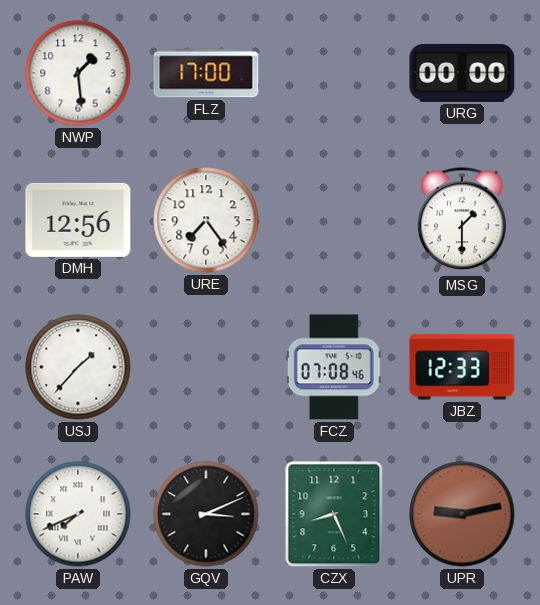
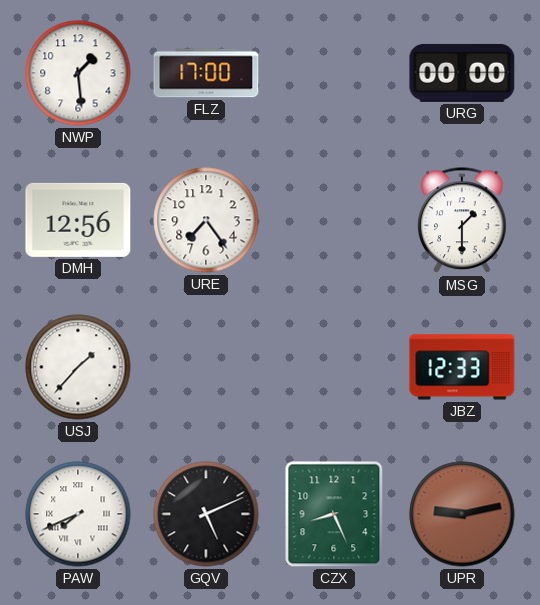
FCZ: 07:08 -> none
GQV: 3:11 -> 5:11
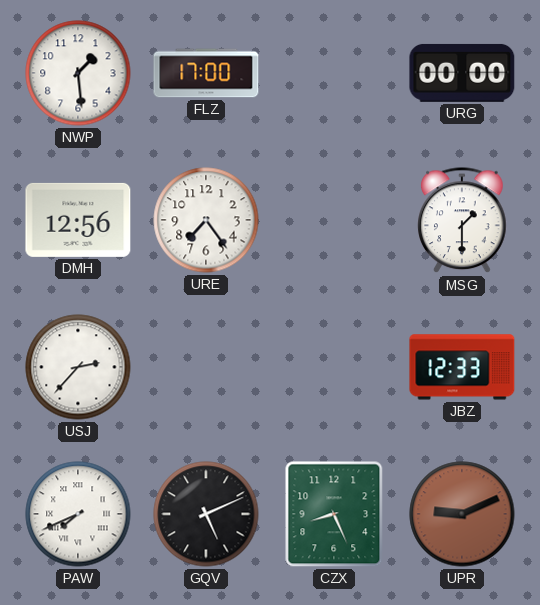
USJ: 1:37 -> 2:37
UPR: 9:13 -> 9:11
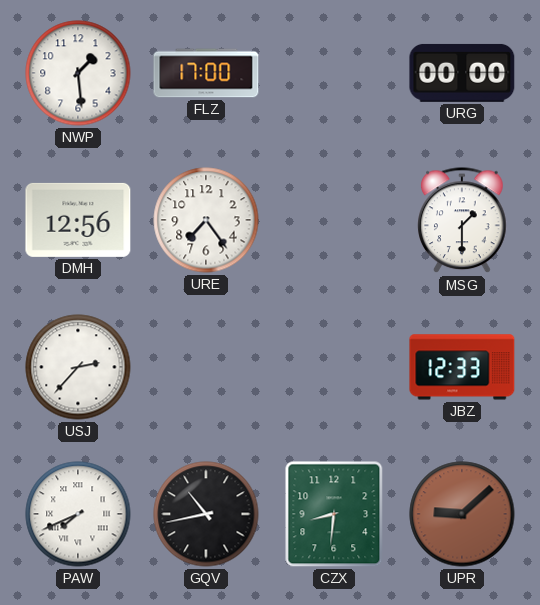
GQV: 5:11 -> 10:43
CZX: 8:26 -> 8:31
UPR: 9:11 -> 9:08
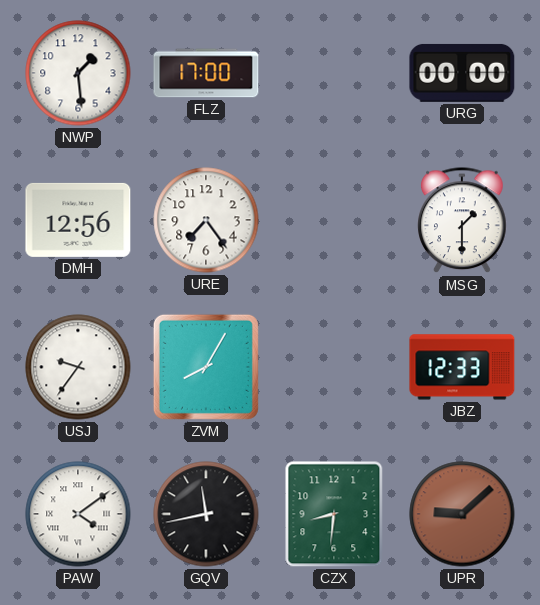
USJ: 2:37 -> 9:36
ZVM: none -> 8:05
PAW: 7:41 -> 4:09
GQV: 10:43 -> 11:43
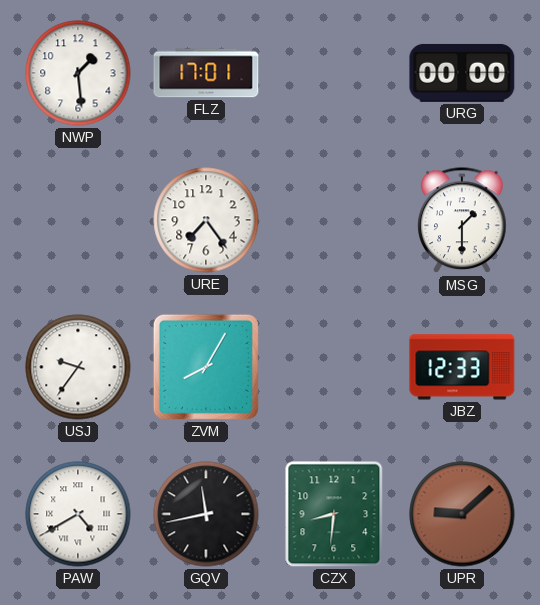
FLZ: 17:00 -> 17:01
DMH: 12:56 -> none
PAW: 4:09 -> 4:40
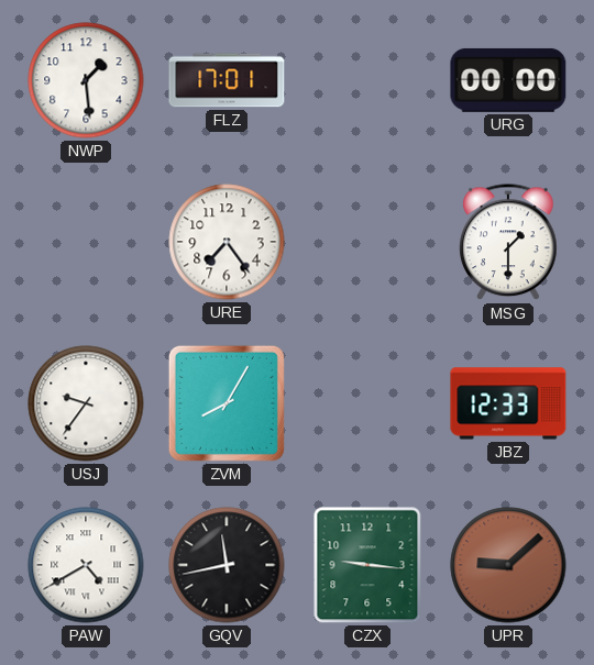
CZX: 8:31 -> 9:16
